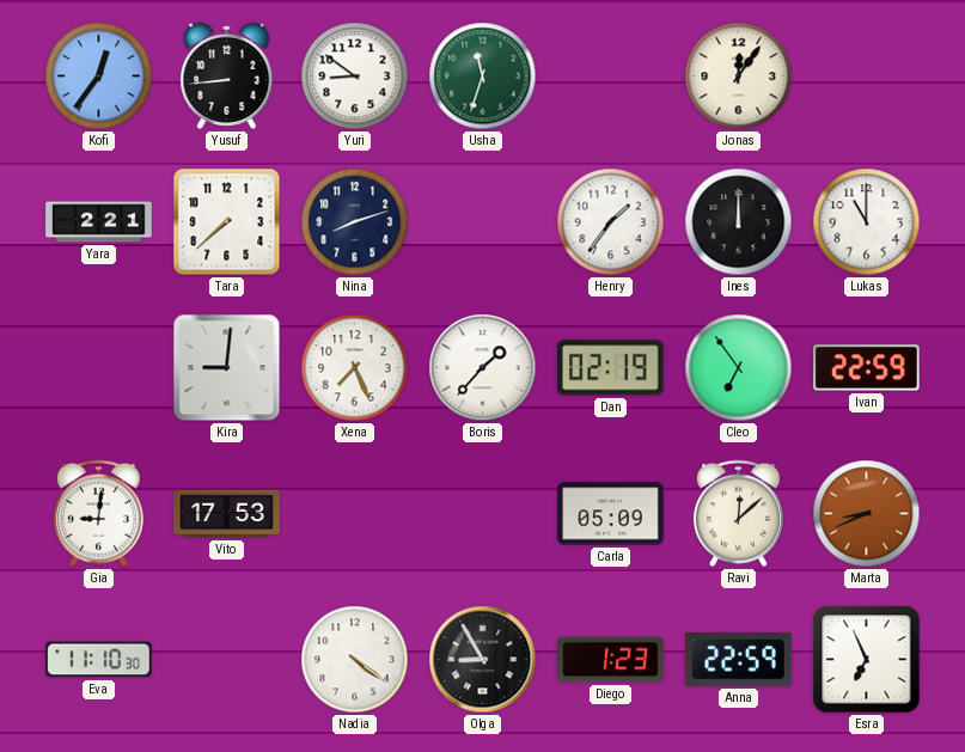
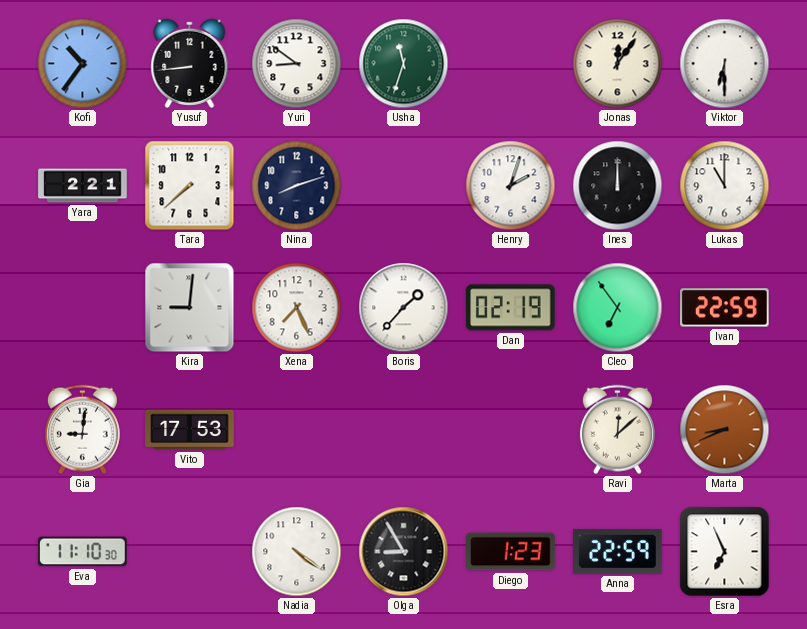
Kofi: 12:36 -> 10:36
Viktor: none -> 6:30
Henry: 1:36 -> 2:03
Carla: 05:09 -> none
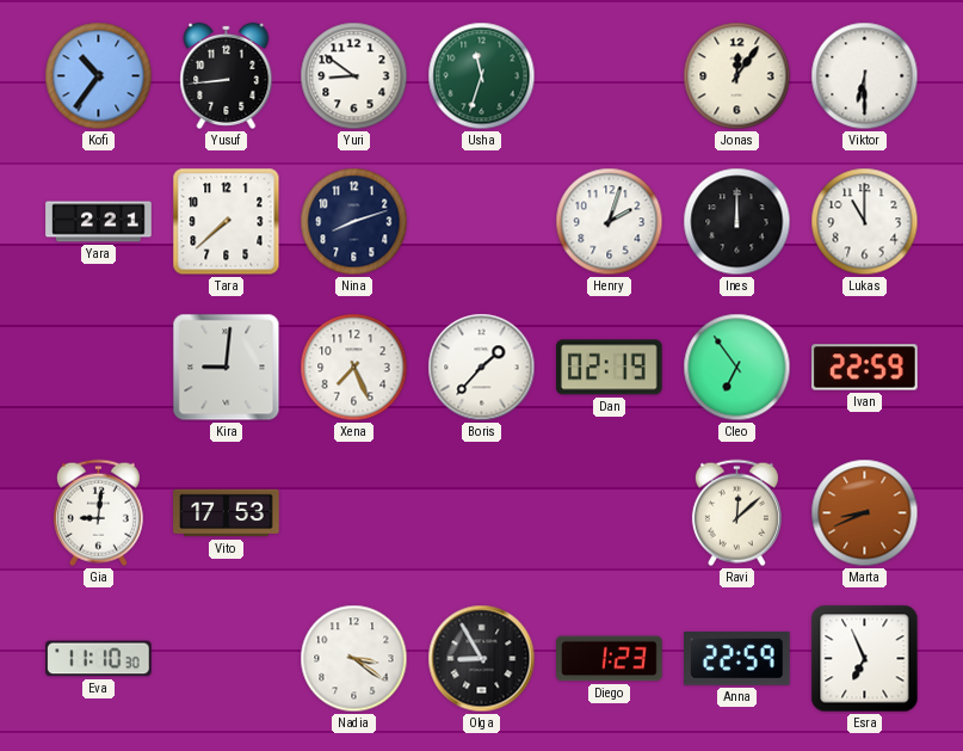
Nadia: 4:21 -> 3:21
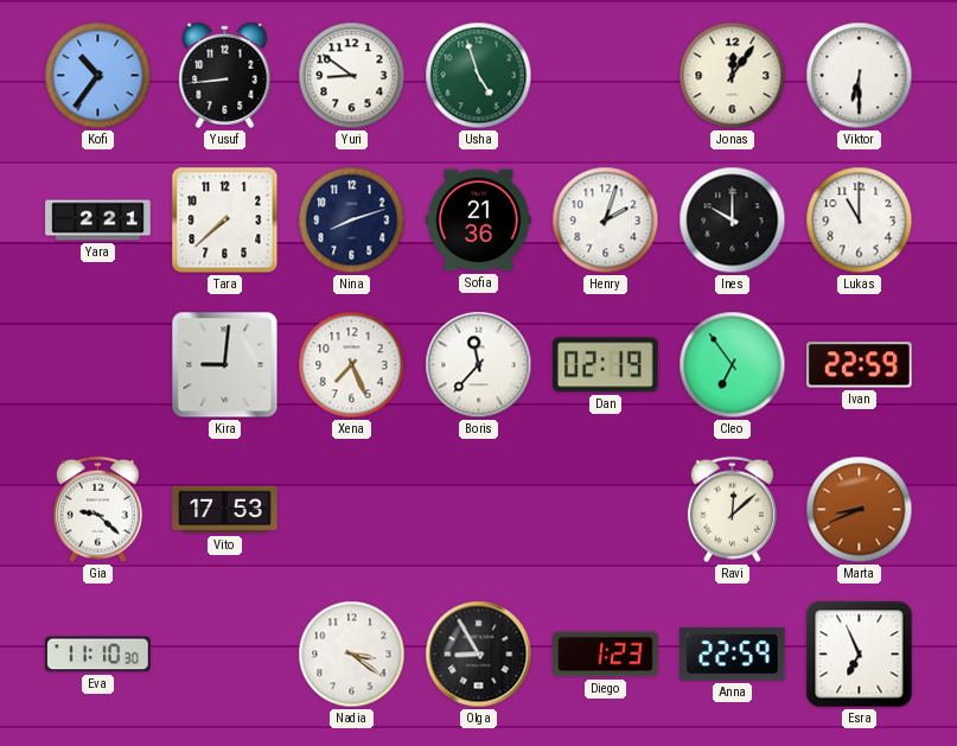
Usha: 11:33 -> 4:57
Sofia: none -> 21:36
Ines: 12:00 -> 10:00
Boris: 1:37 -> 11:37
Gia: 9:01 -> 9:22
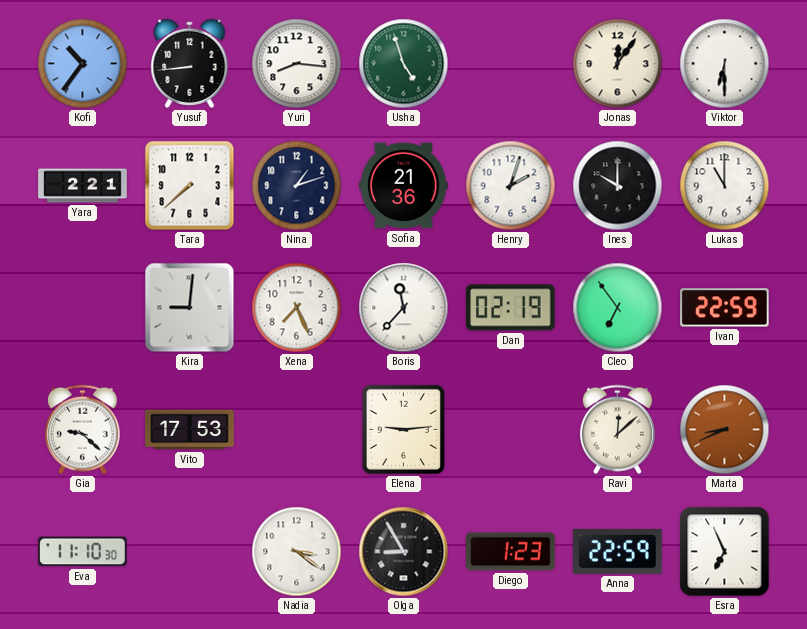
Yuri: 8:51 -> 8:16
Nina: 8:12 -> 1:12
Elena: none -> 9:14
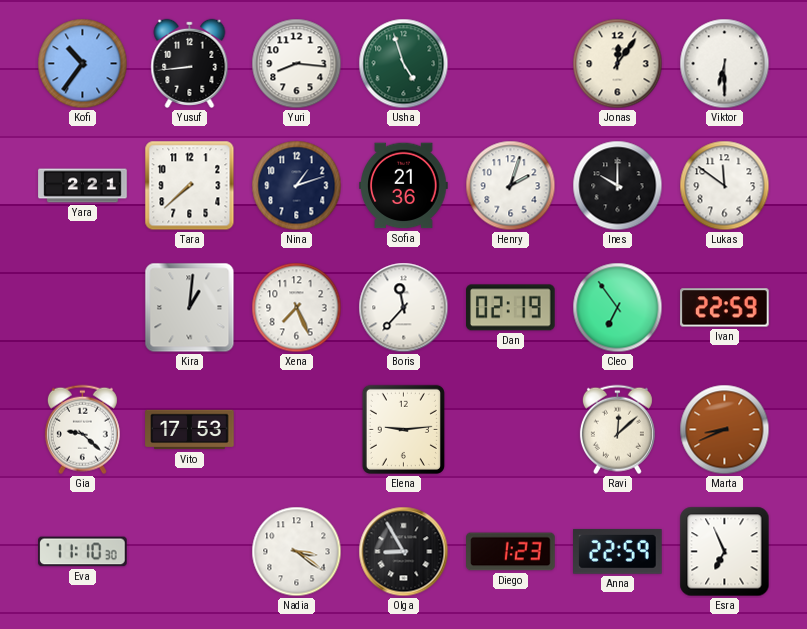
Lukas: 11:00 -> 11:51
Kira: 9:01 -> 1:01
